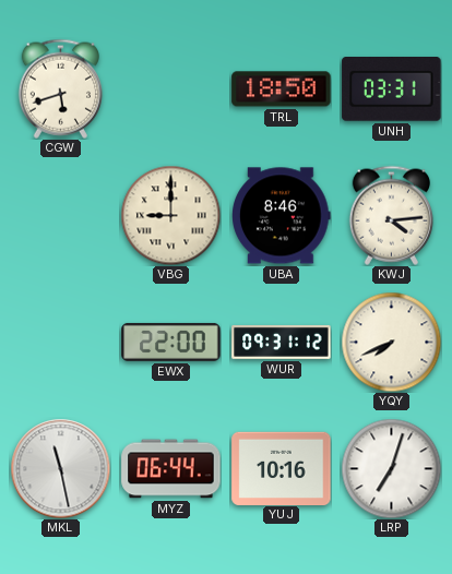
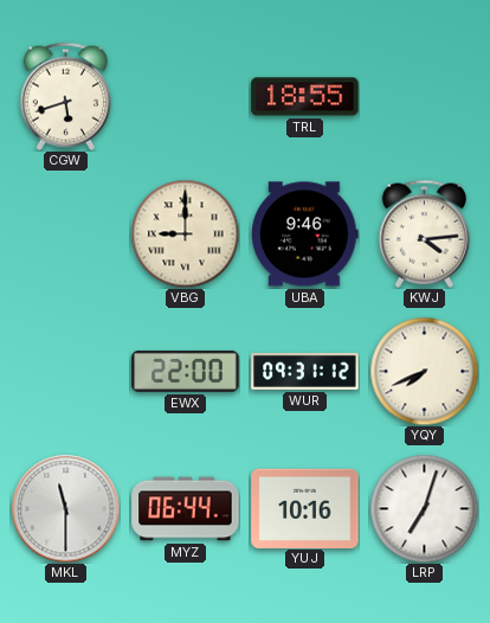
TRL: 18:50 -> 18:55
UNH: 03:31 -> none
UBA: 8:46 -> 9:46
MKL: 11:28 -> 11:30
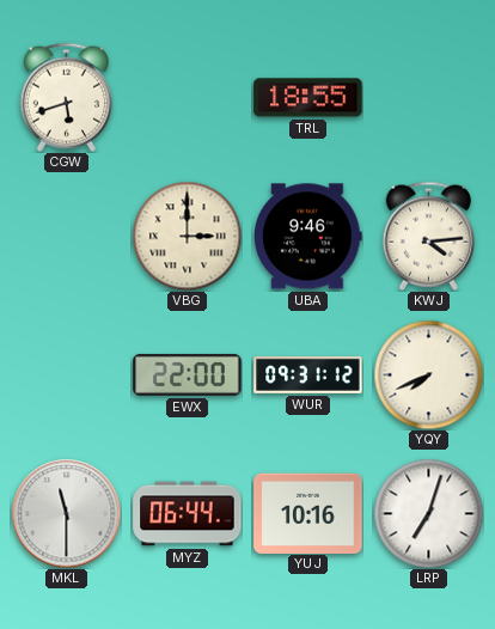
VBG: 9:00 -> 3:00
